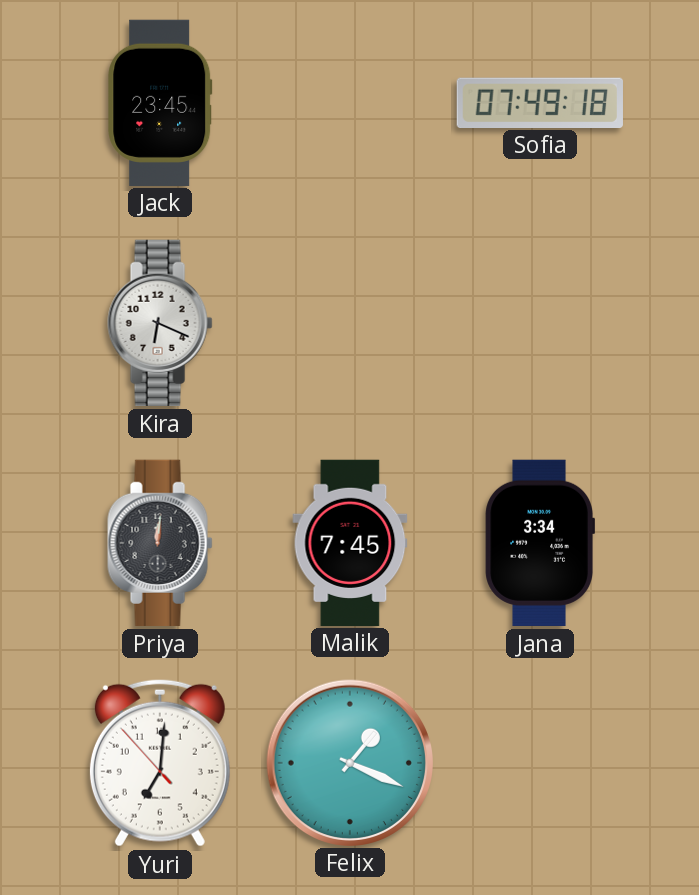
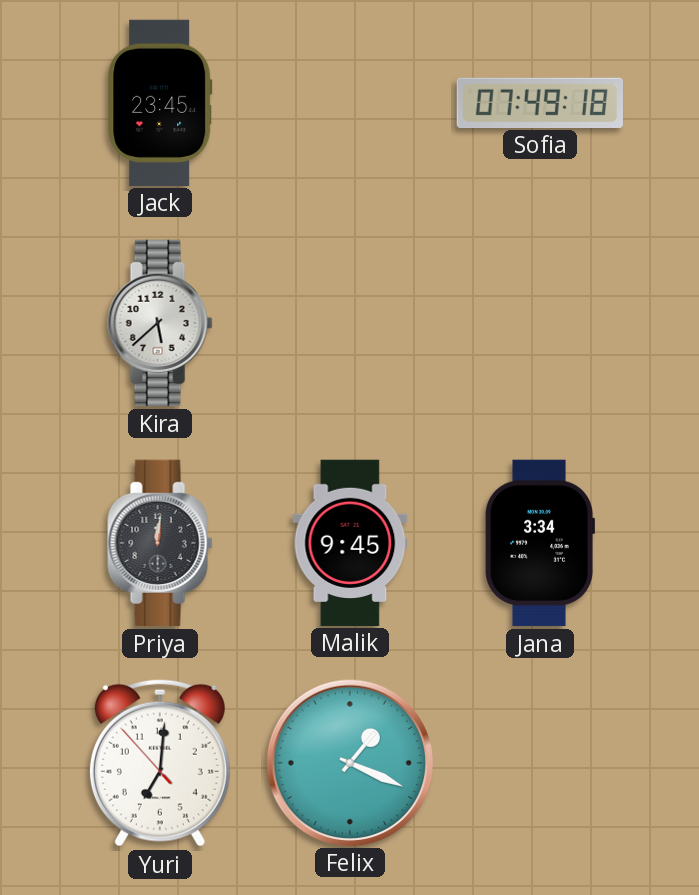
Kira: 6:19 -> 5:38
Malik: 7:45 -> 9:45
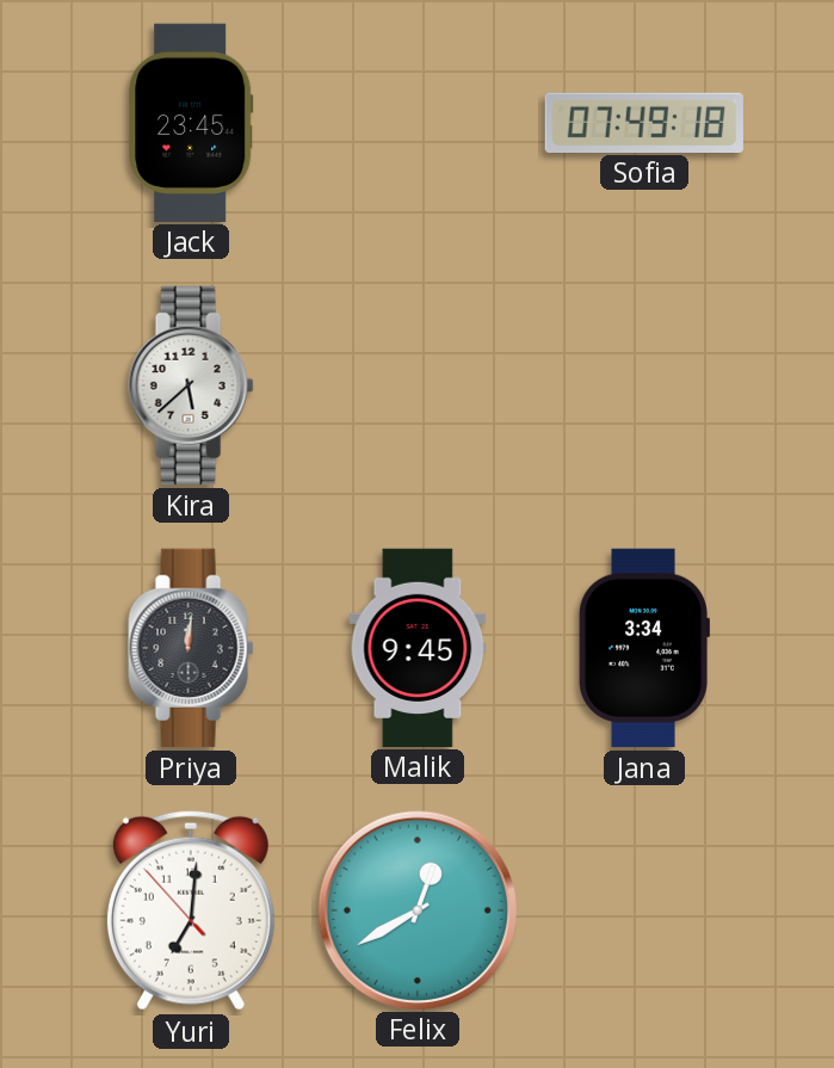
Felix: 1:19 -> 12:40
